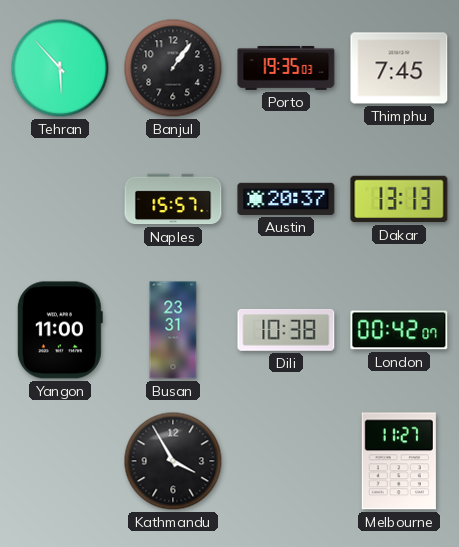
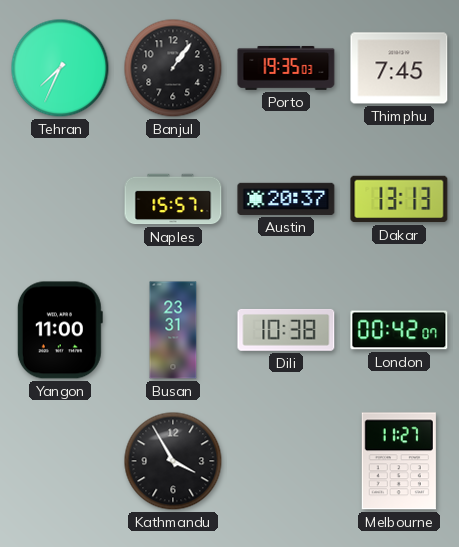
Tehran: 5:53 -> 7:34
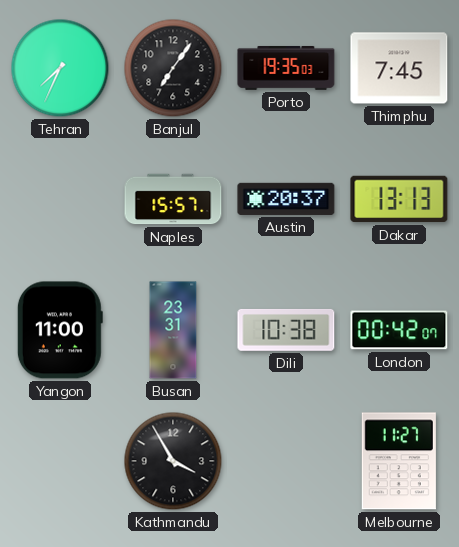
Banjul: 1:06 -> 7:06
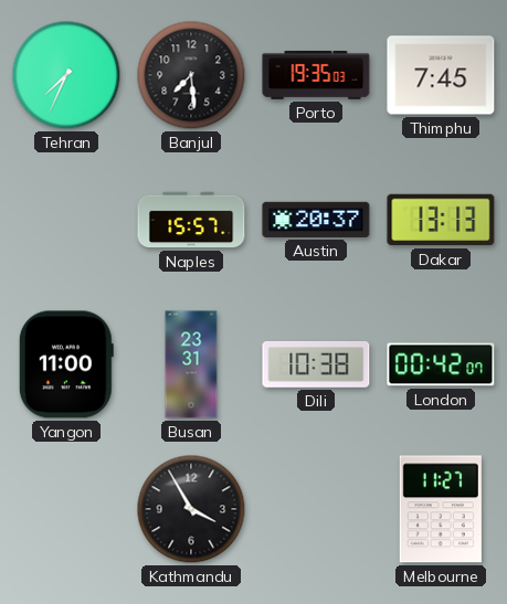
Banjul: 7:06 -> 7:29
